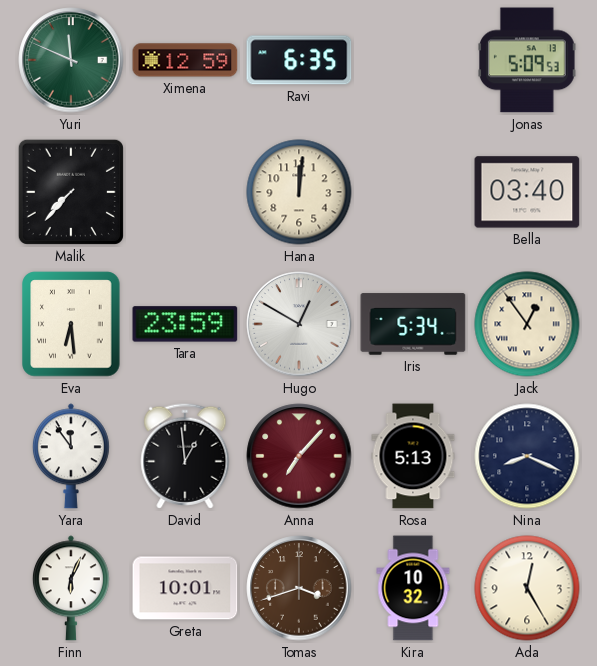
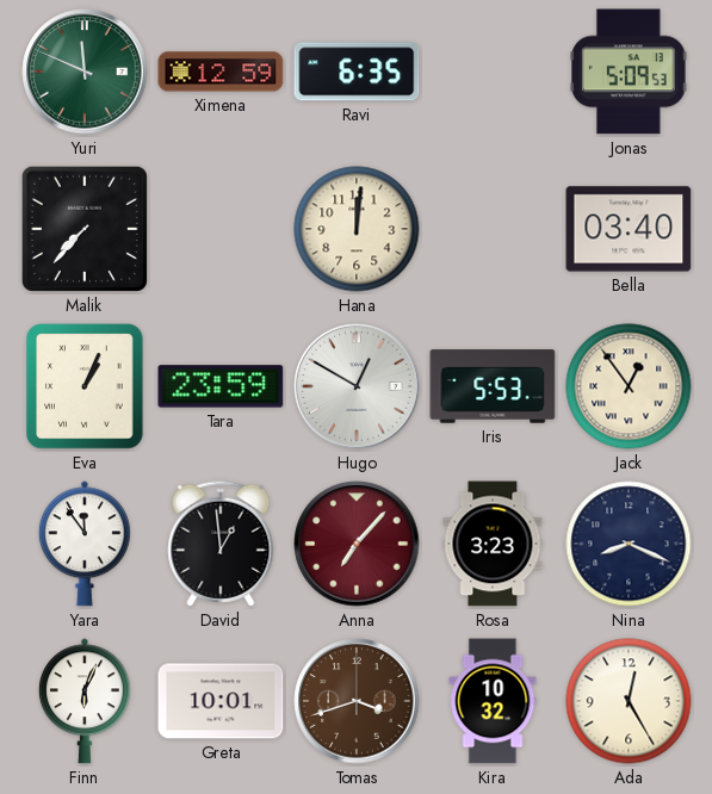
Eva: 6:29 -> 1:04
Iris: 5:34 -> 5:53
Rosa: 5:13 -> 3:23
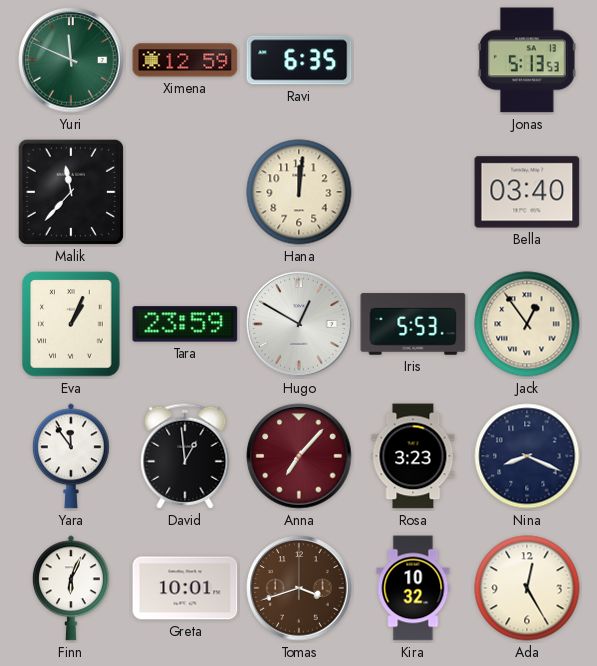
Jonas: 5:09 -> 5:13
Malik: 7:37 -> 11:37
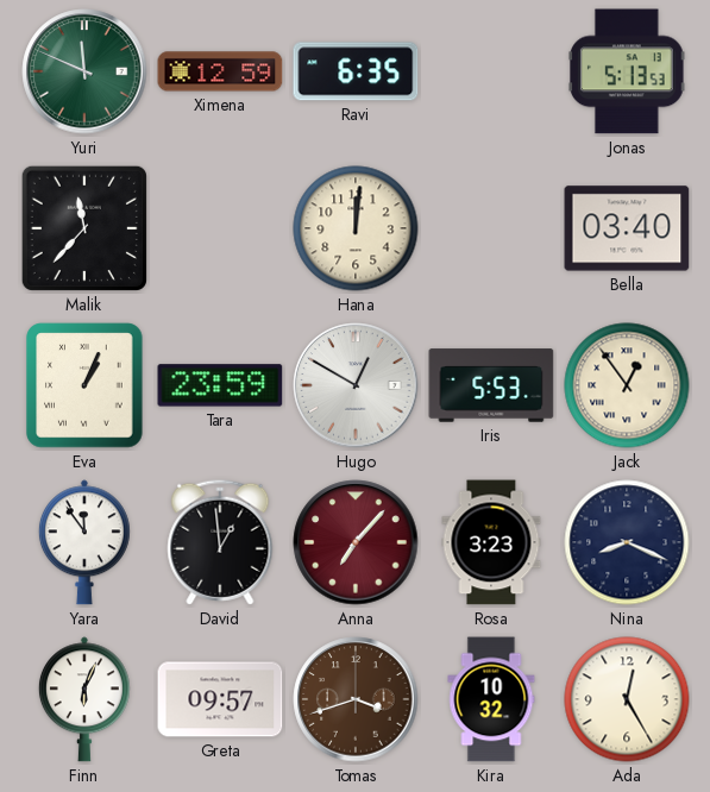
Greta: 10:01 -> 09:57
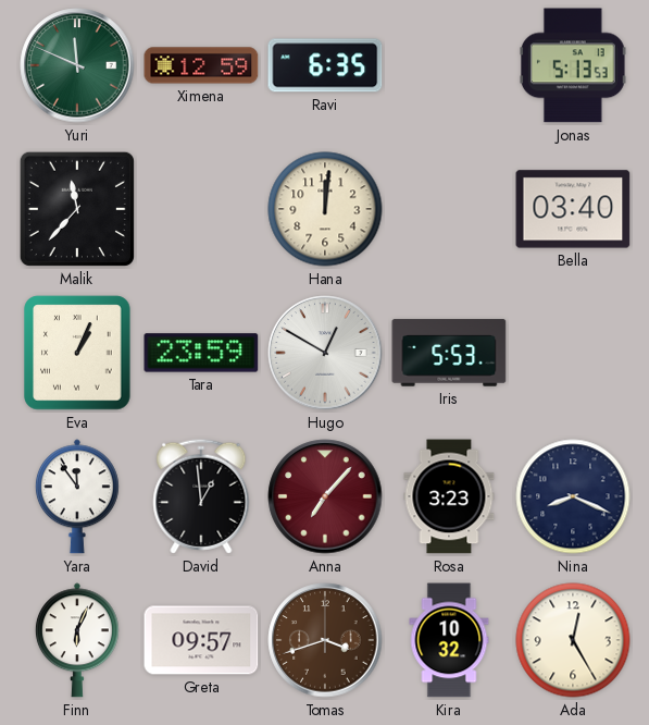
Jack: 12:54 -> none
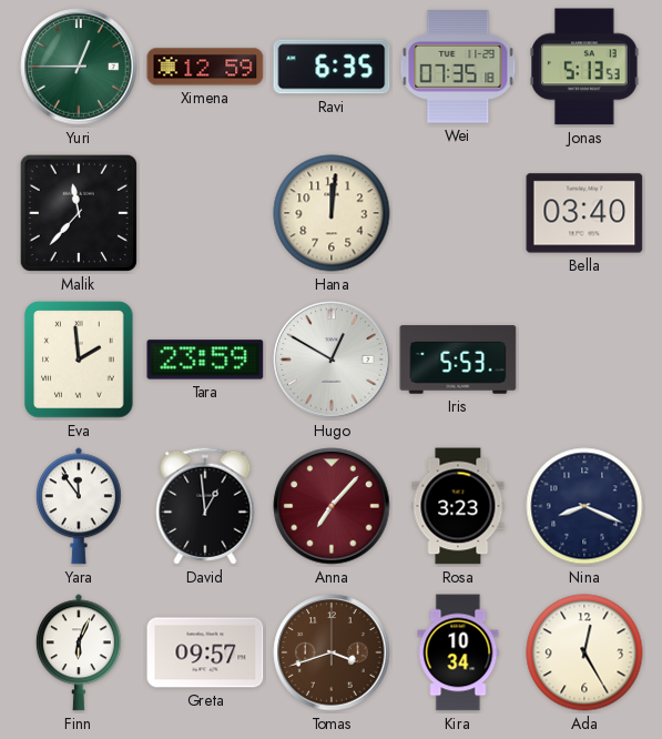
Yuri: 11:49 -> 12:45
Wei: none -> 07:35
Eva: 1:04 -> 1:59
Kira: 10:32 -> 10:34
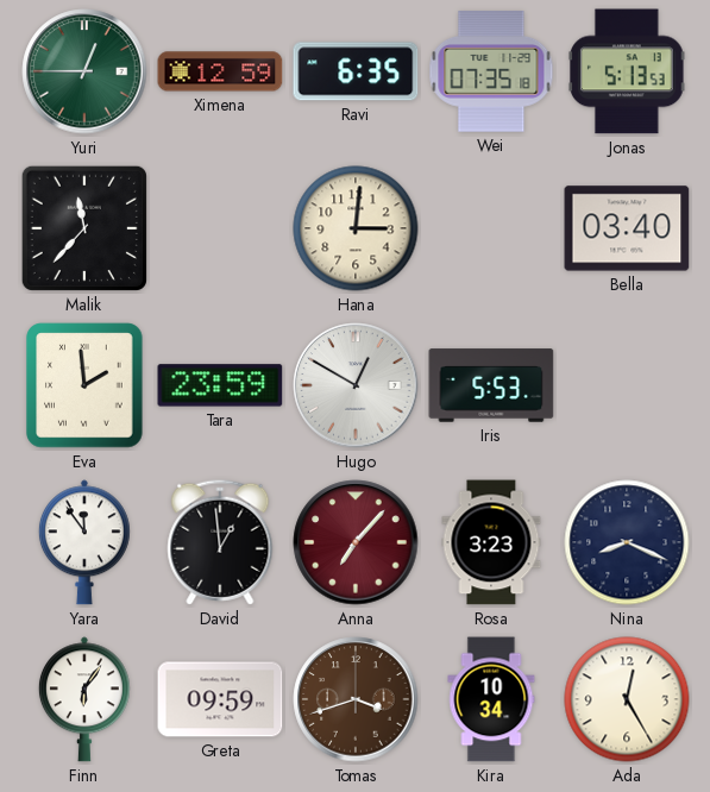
Hana: 12:01 -> 3:01
Finn: 6:04 -> 6:06
Greta: 09:57 -> 09:59
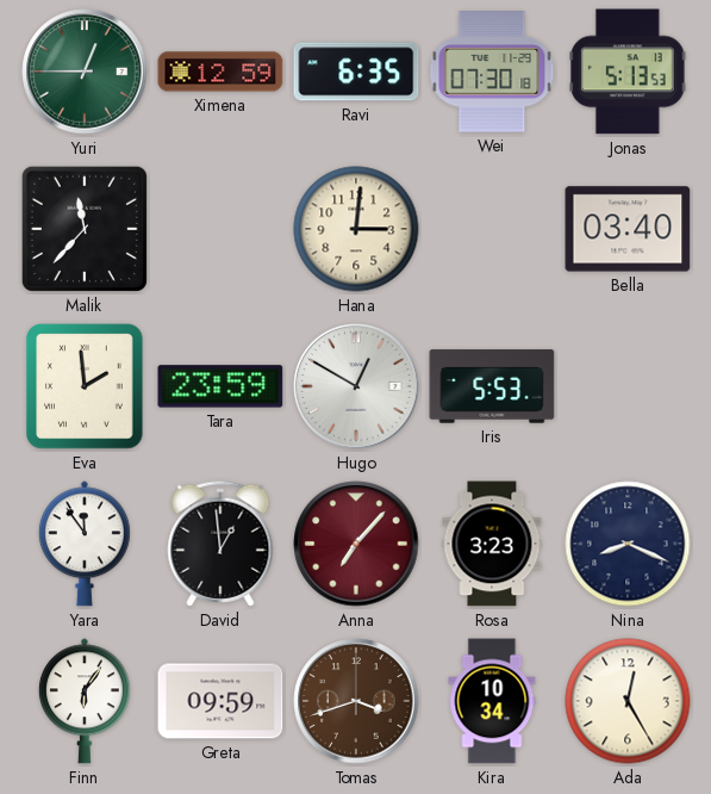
Wei: 07:35 -> 07:30
